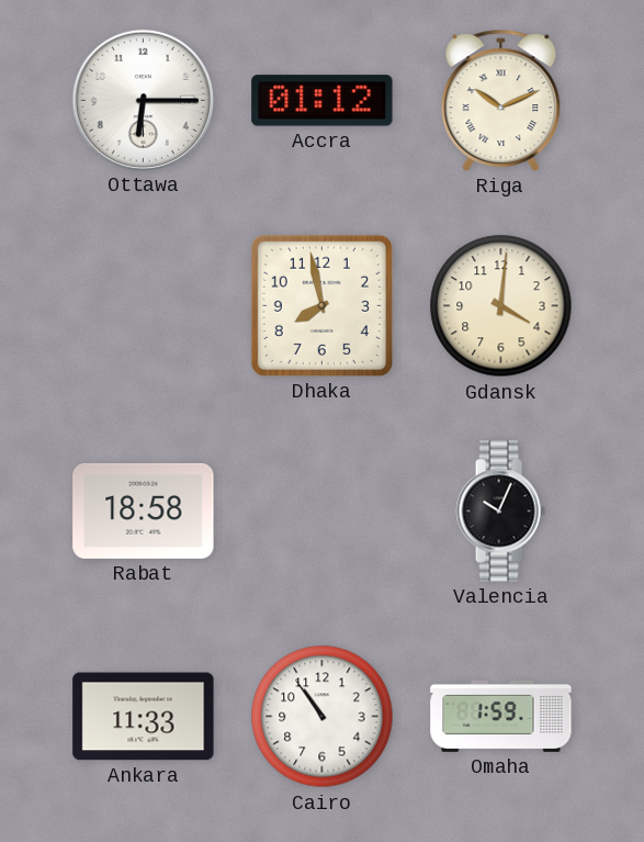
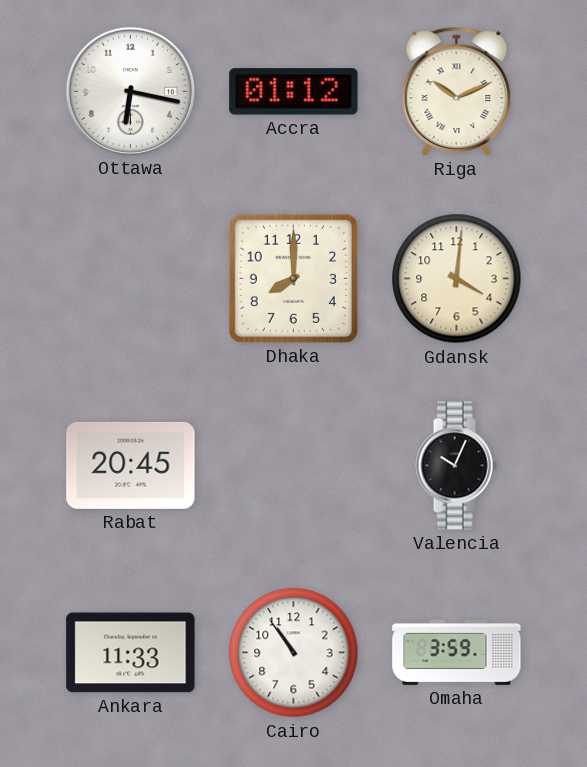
Ottawa: 6:15 -> 6:17
Dhaka: 7:58 -> 8:00
Rabat: 18:58 -> 20:45
Omaha: 1:59 -> 3:59
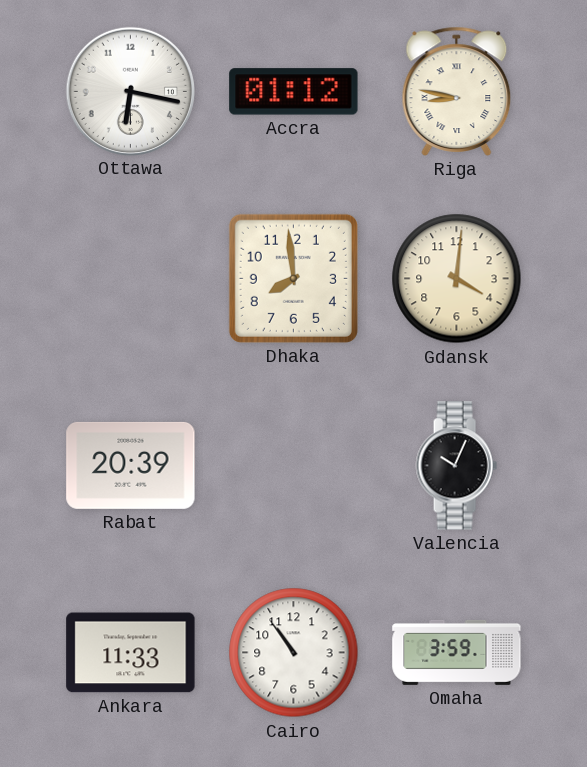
Riga: 10:11 -> 8:47
Dhaka: 8:00 -> 7:59
Rabat: 20:45 -> 20:39
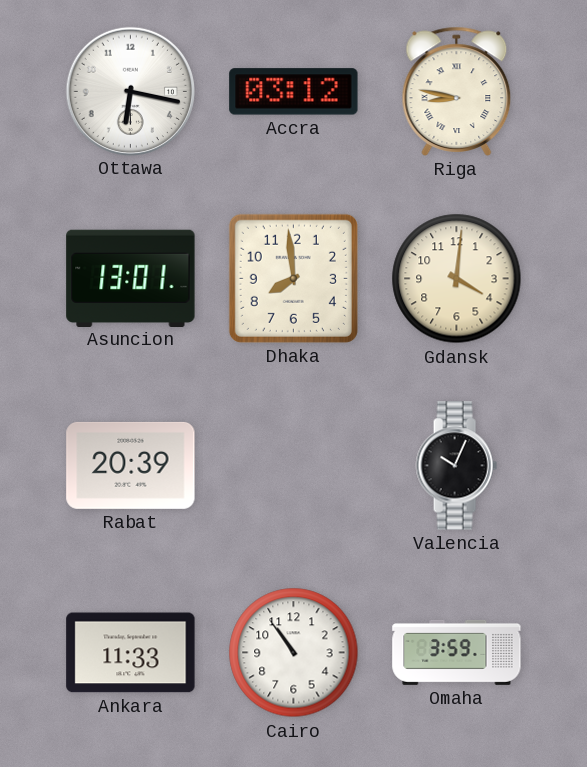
Accra: 01:12 -> 03:12
Asuncion: none -> 13:01
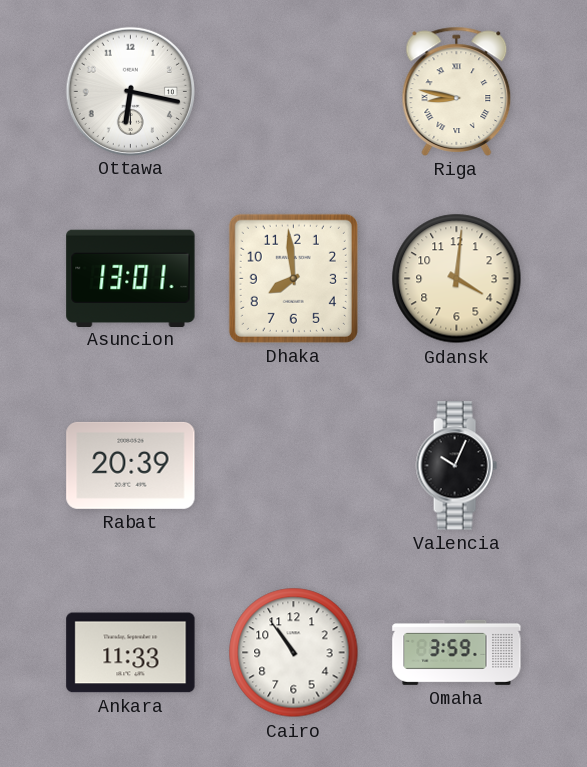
Accra: 03:12 -> none
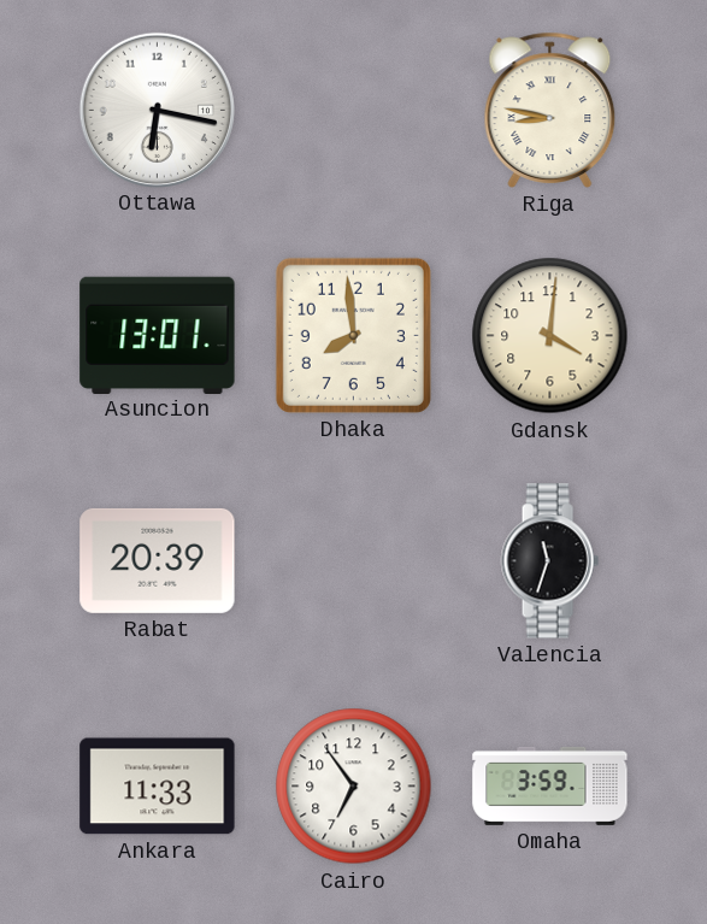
Valencia: 10:04 -> 11:33
Cairo: 10:54 -> 6:54
